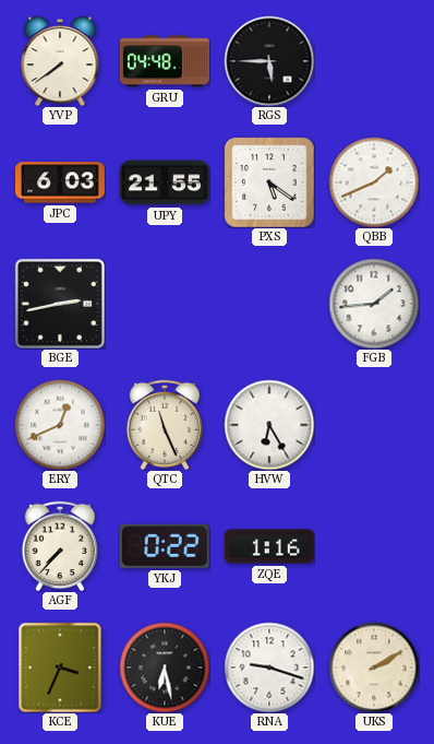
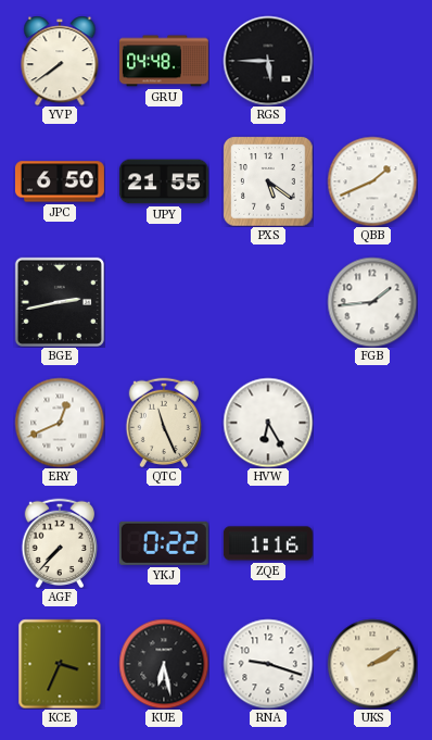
JPC: 6:03 -> 6:50
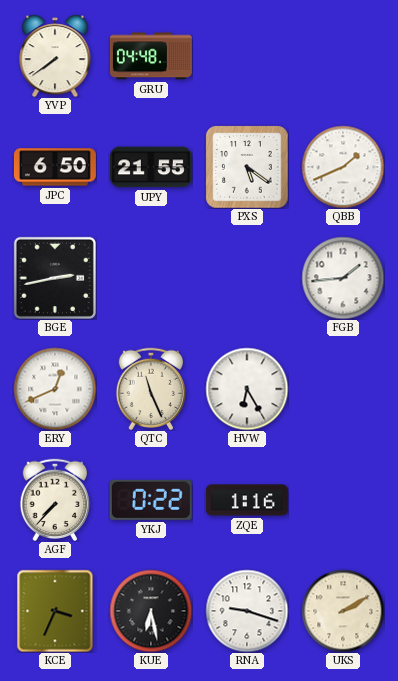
RGS: 5:45 -> none
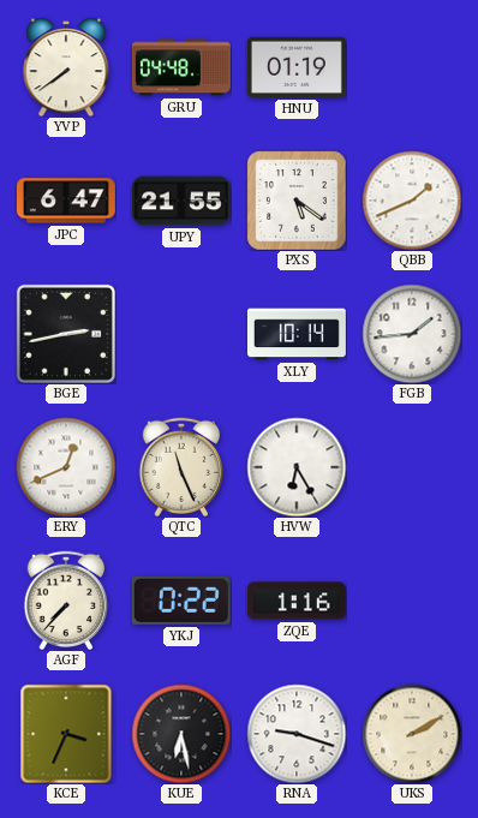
HNU: none -> 01:19
JPC: 6:50 -> 6:47
XLY: none -> 10:14
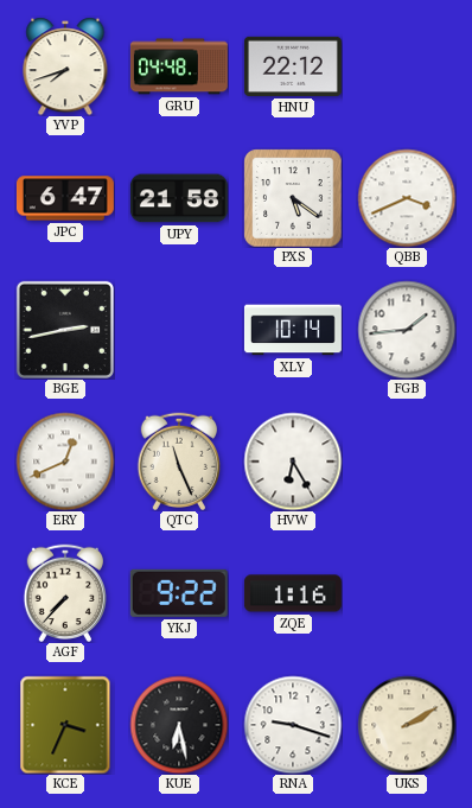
YVP: 7:39 -> 7:42
HNU: 01:19 -> 22:12
UPY: 21:55 -> 21:58
QBB: 1:41 -> 3:41
YKJ: 0:22 -> 9:22
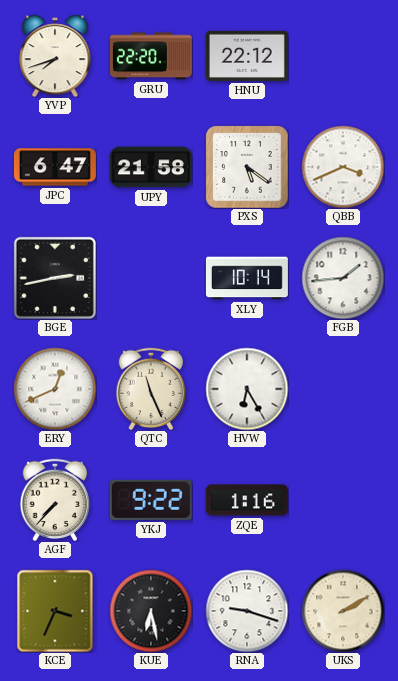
GRU: 04:48 -> 22:20
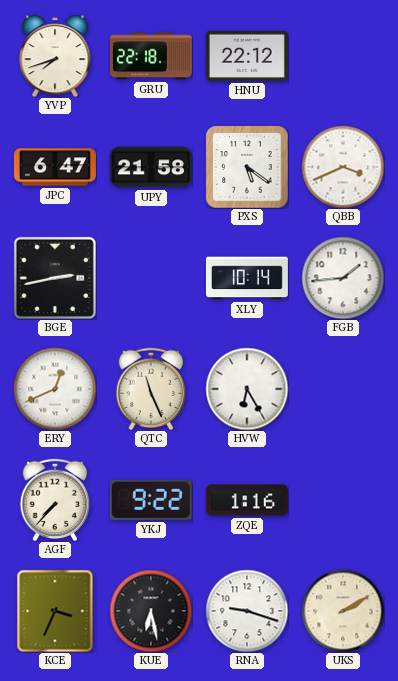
GRU: 22:20 -> 22:18
